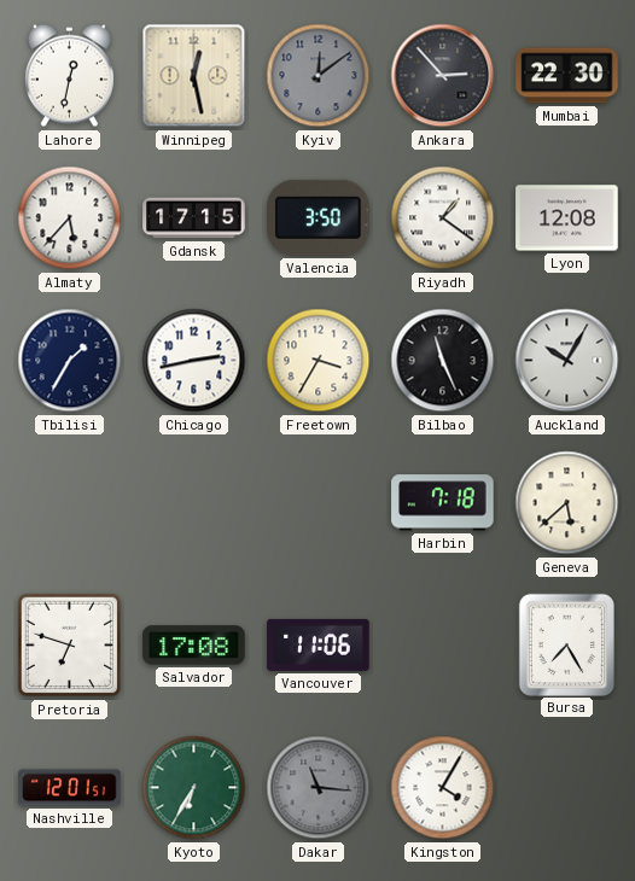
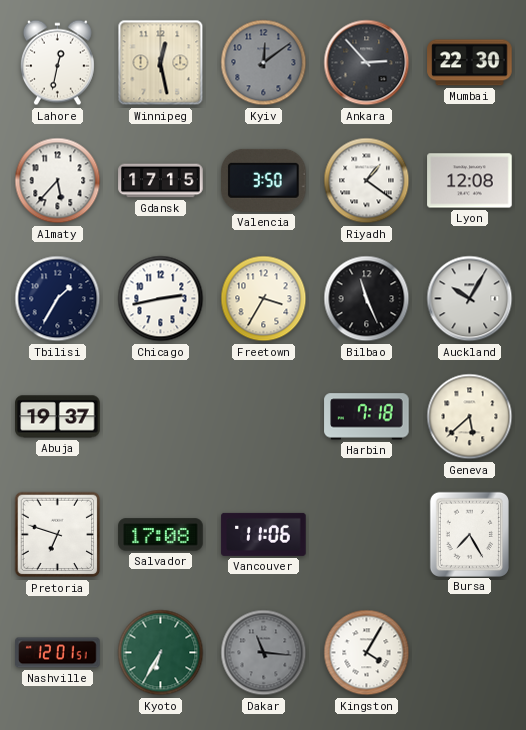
Abuja: none -> 19:37
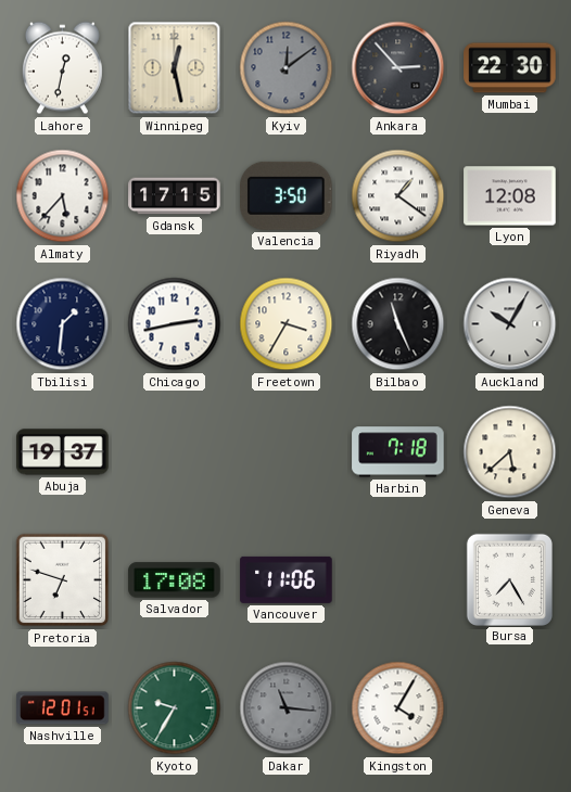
Tbilisi: 1:35 -> 1:31
Kyoto: 6:35 -> 9:35
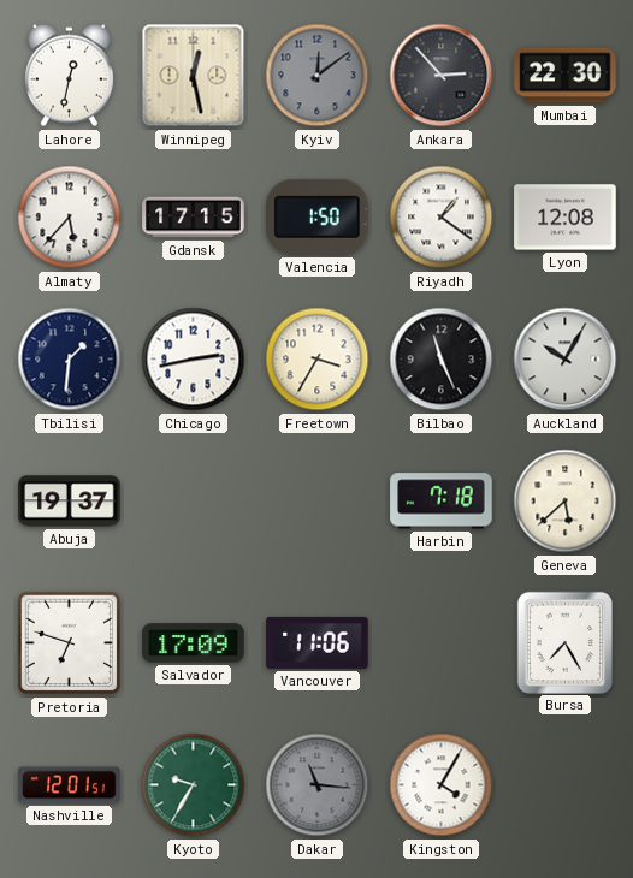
Valencia: 3:50 -> 1:50
Salvador: 17:08 -> 17:09
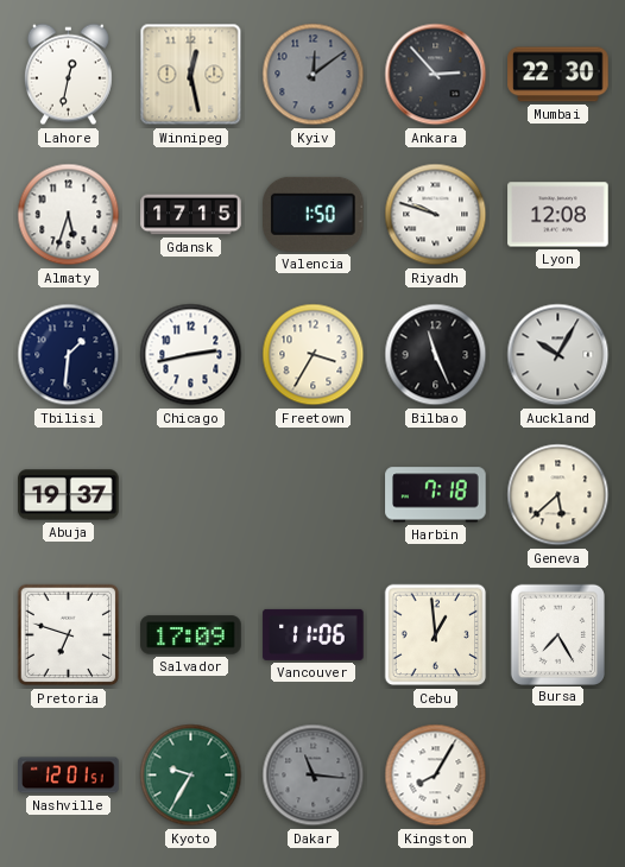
Almaty: 5:37 -> 5:33
Riyadh: 1:21 -> 9:48
Cebu: none -> 12:59
Kingston: 4:05 -> 8:05
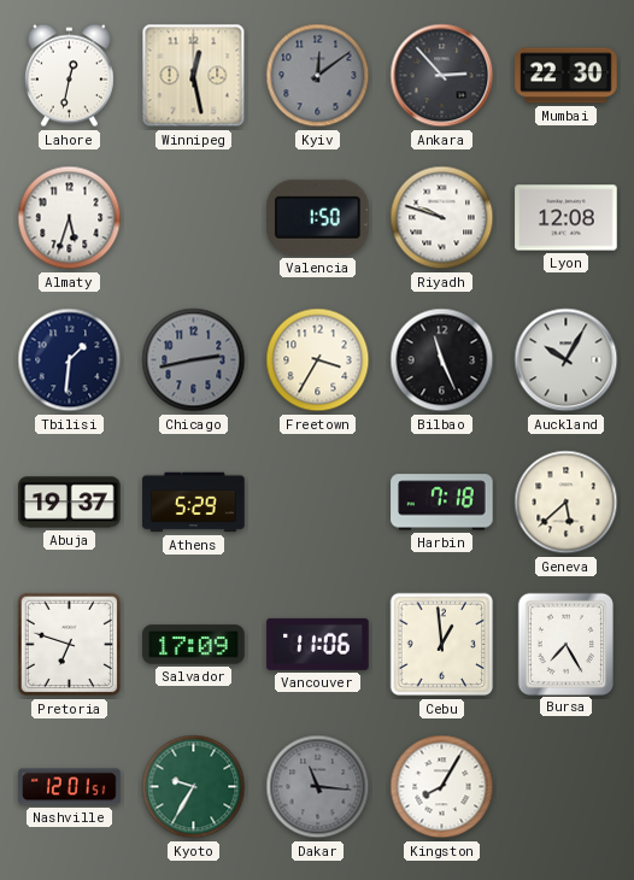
Gdansk: 17:15 -> none
Chicago dial: white -> grey
Athens: none -> 5:29
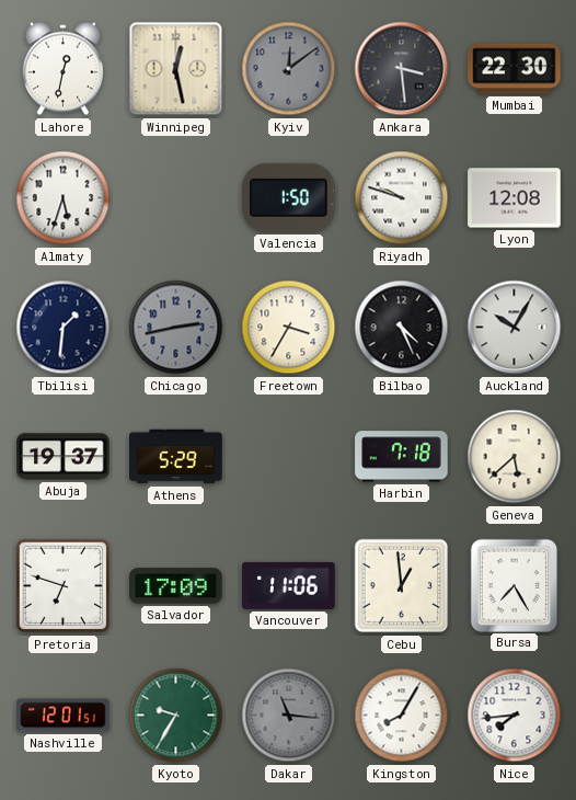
Ankara: 2:53 -> 3:29
Bilbao: 11:26 -> 4:26
Nice: none -> 7:44
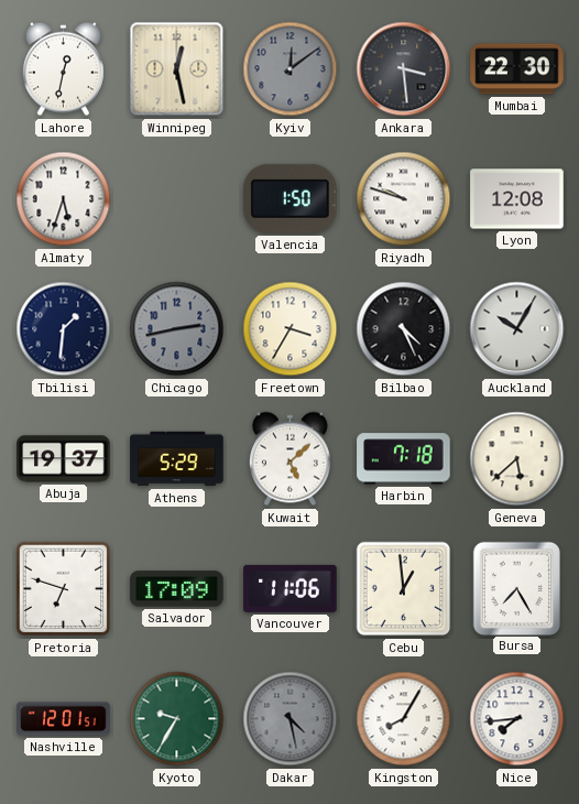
Kuwait: none -> 5:08
Dakar: 11:16 -> 4:28
